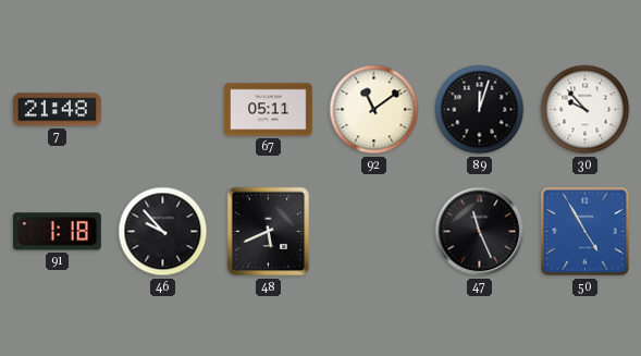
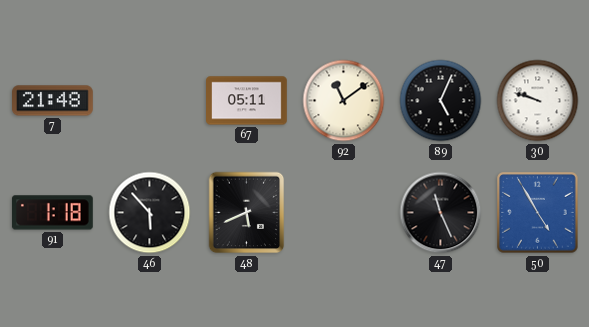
89: 12:03 -> 5:04
30: 9:53 -> 9:48
46: 9:53 -> 5:53
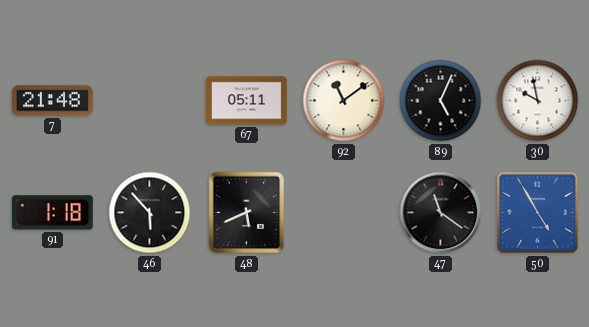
30: 9:48 -> 9:58
47: 11:26 -> 11:21
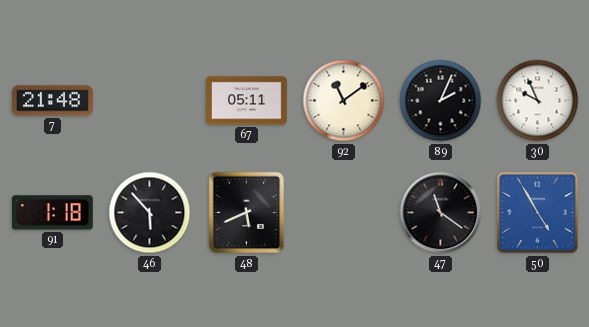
89: 5:04 -> 2:04
30: 9:58 -> 9:56
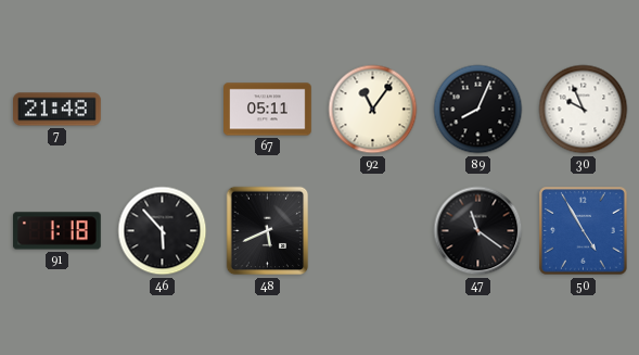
92: 11:09 -> 11:06
89: 2:04 -> 8:04
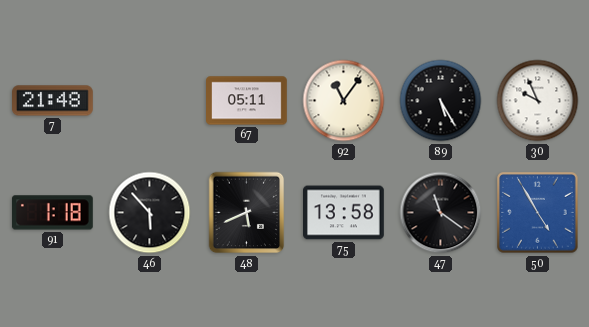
89: 8:04 -> 5:25
75: none -> 13:58
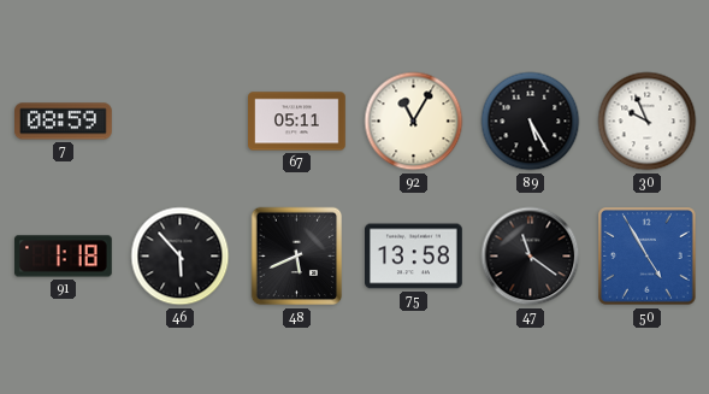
7: 21:48 -> 08:59
92: 11:06 -> 11:05
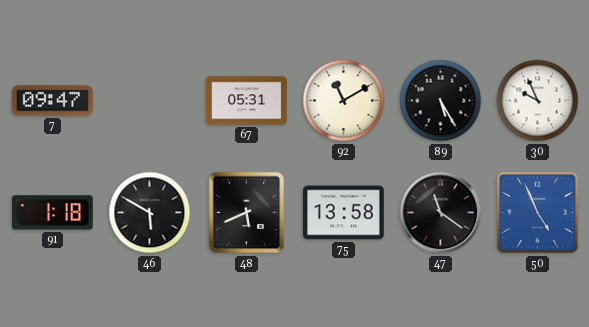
7: 08:59 -> 09:47
67: 05:11 -> 05:31
92: 11:05 -> 11:10
46: 5:53 -> 5:50
50: 4:55 -> 4:56
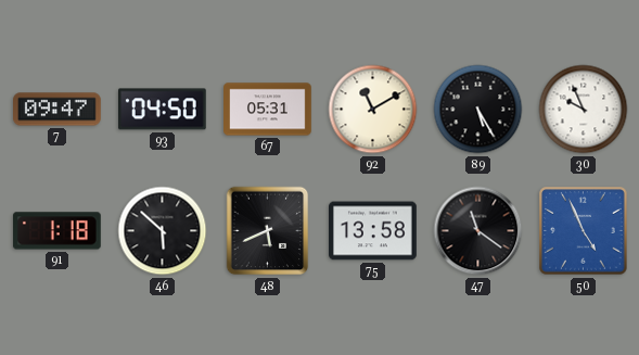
93: none -> 04:50
46: 5:50 -> 5:52
